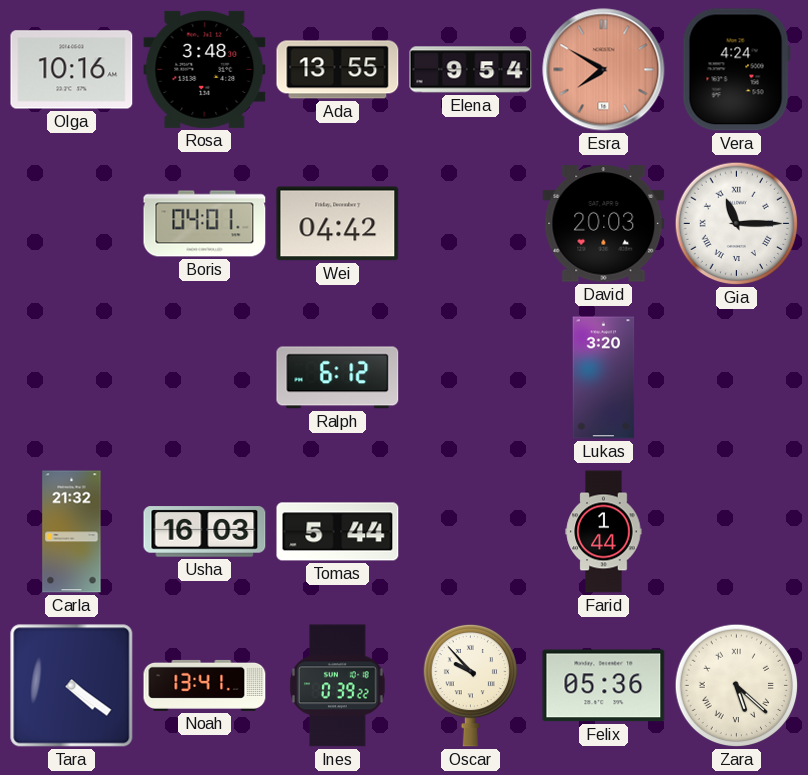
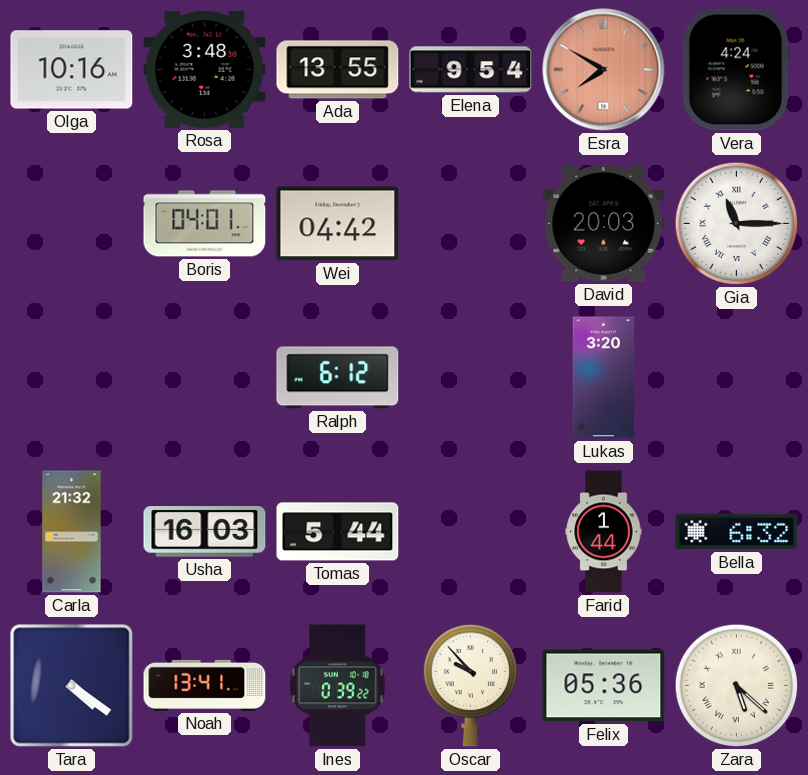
Bella: none -> 6:32
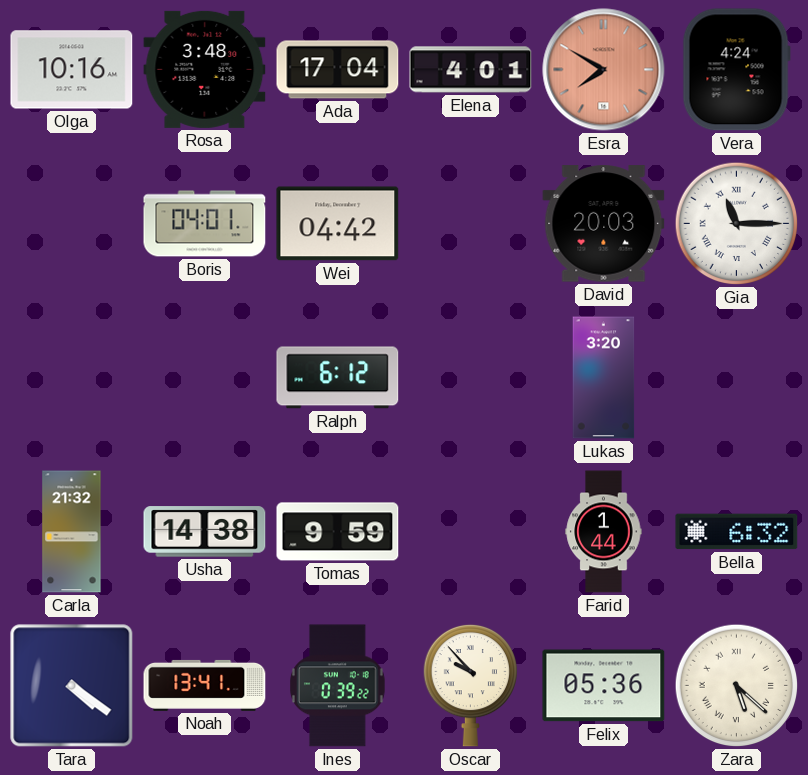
Ada: 13:55 -> 17:04
Elena: 9:54 -> 4:01
Usha: 16:03 -> 14:38
Tomas: 5:44 -> 9:59
